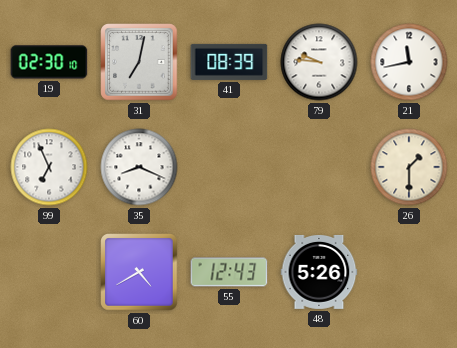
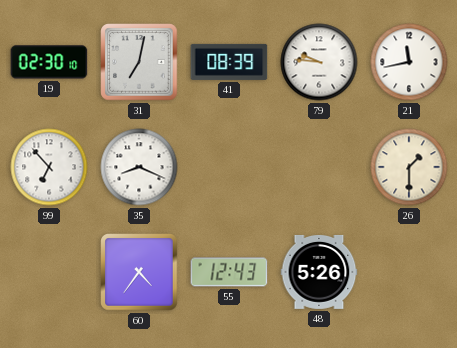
99: 6:56 -> 6:53
60: 4:40 -> 4:36
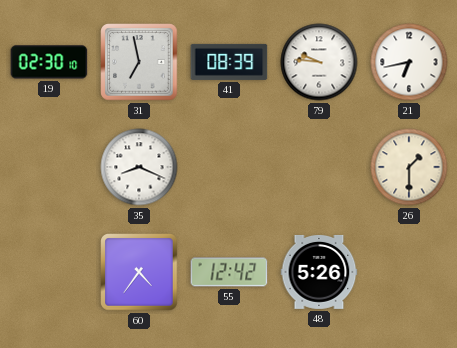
31: 7:02 -> 6:58
21: 11:43 -> 6:43
99: 6:53 -> none
55: 12:43 -> 12:42
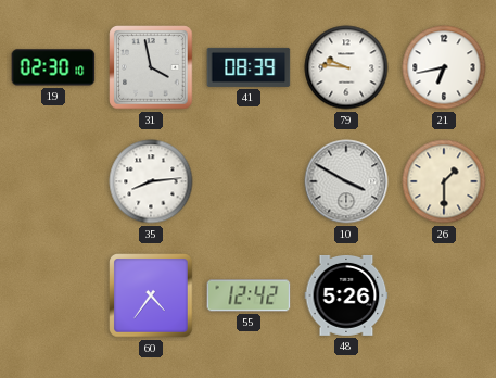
31: 6:58 -> 3:58
35: 8:19 -> 8:14
10: none -> 3:50
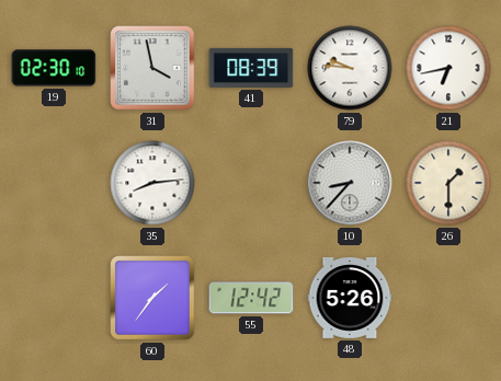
10: 3:50 -> 8:37
60: 4:36 -> 1:36
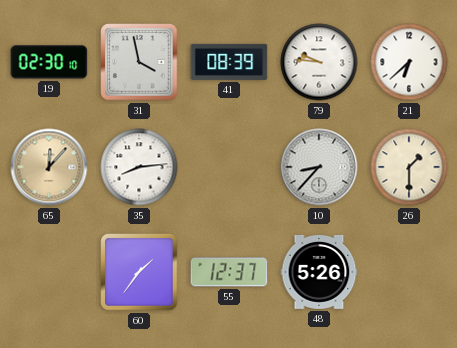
21: 6:43 -> 6:38
65: none -> 12:07
55: 12:42 -> 12:37
